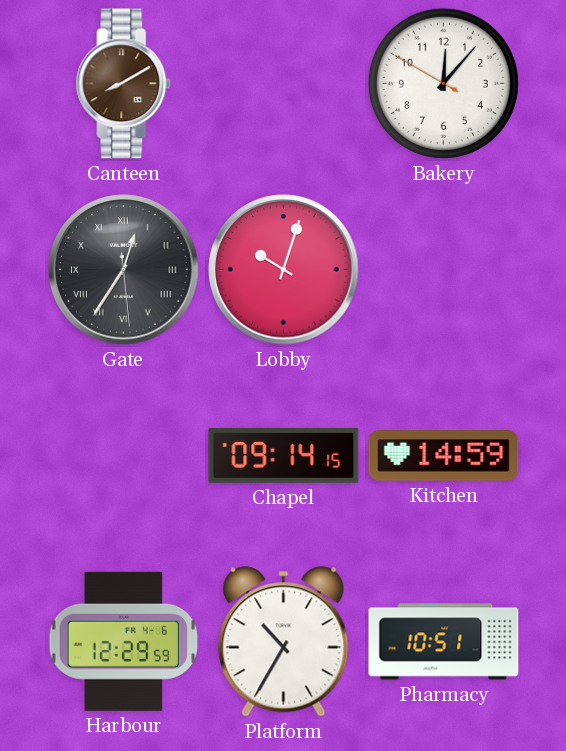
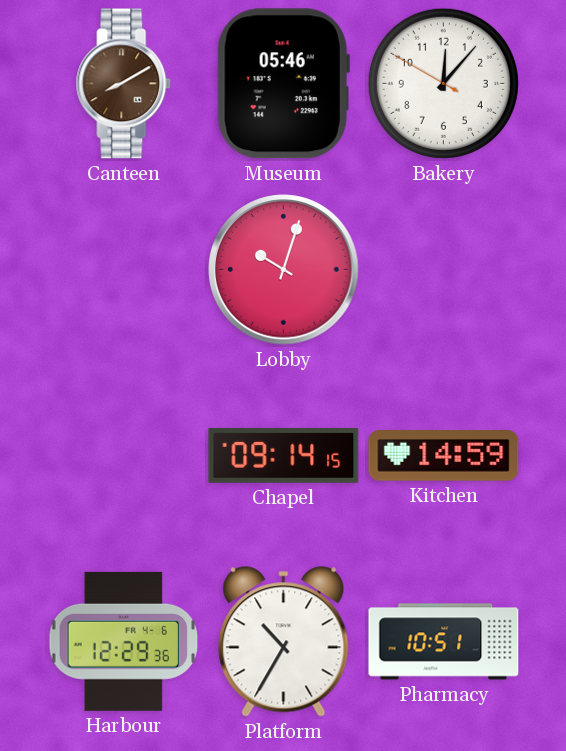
Museum: none -> 05:46
Gate: 12:35 -> none
Harbour: 12:29:59 -> 12:29:36
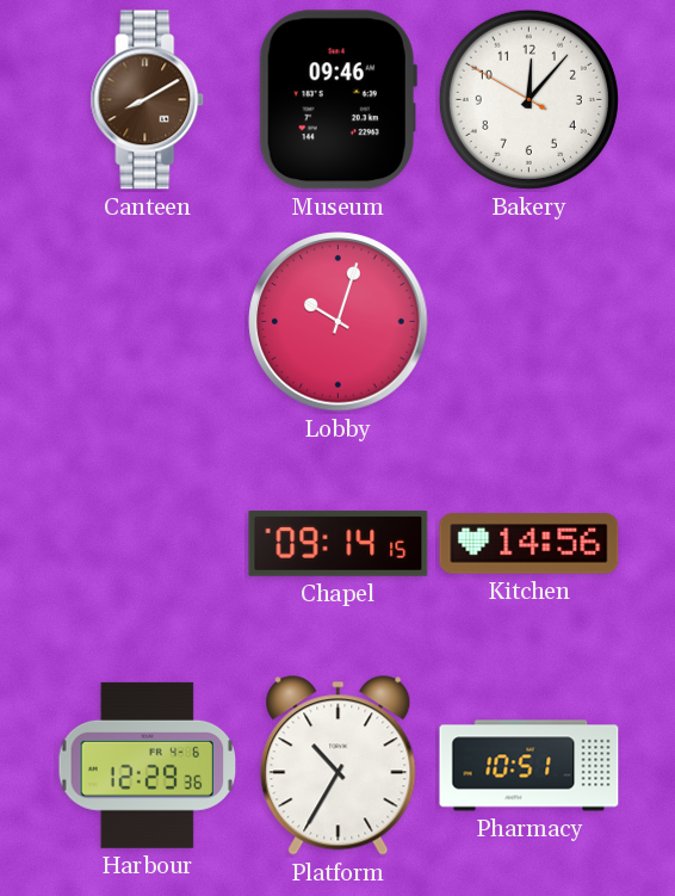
Museum: 05:46 -> 09:46
Kitchen: 14:59 -> 14:56
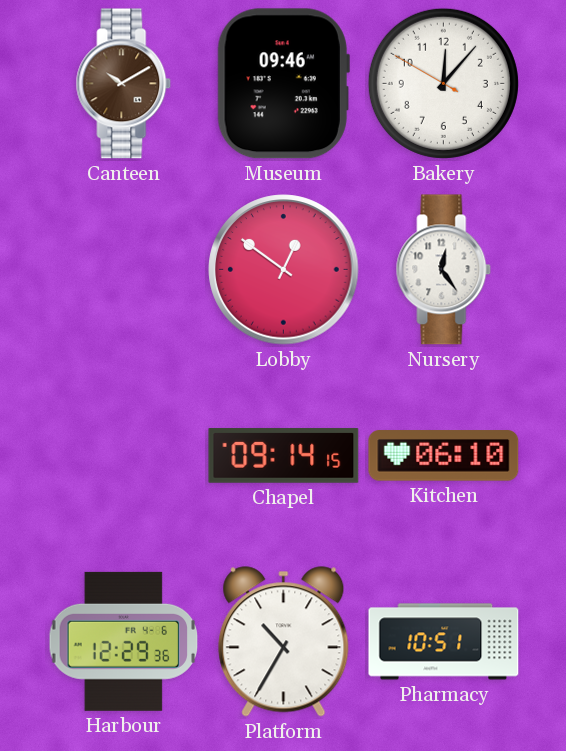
Canteen: 8:10 -> 10:10
Lobby: 10:03 -> 12:51
Nursery: none -> 12:24
Kitchen: 14:56 -> 06:10
